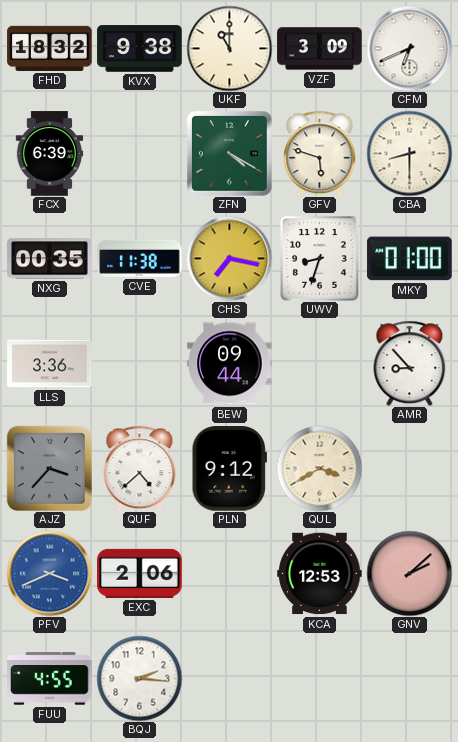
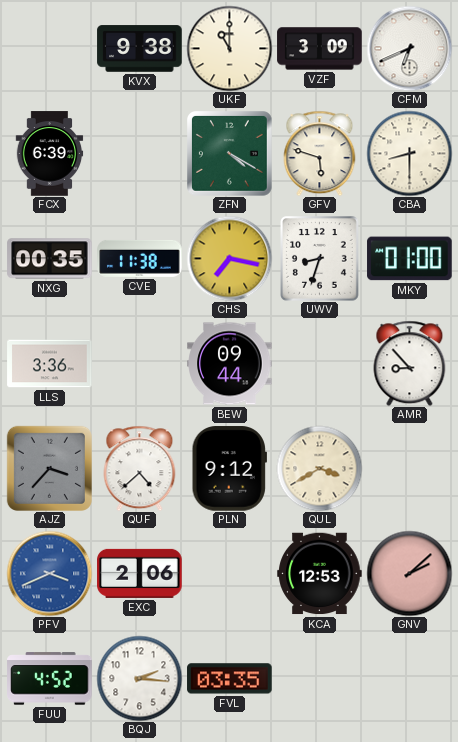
FHD: 18:32 -> none
FUU: 4:55 -> 4:52
FVL: none -> 03:35
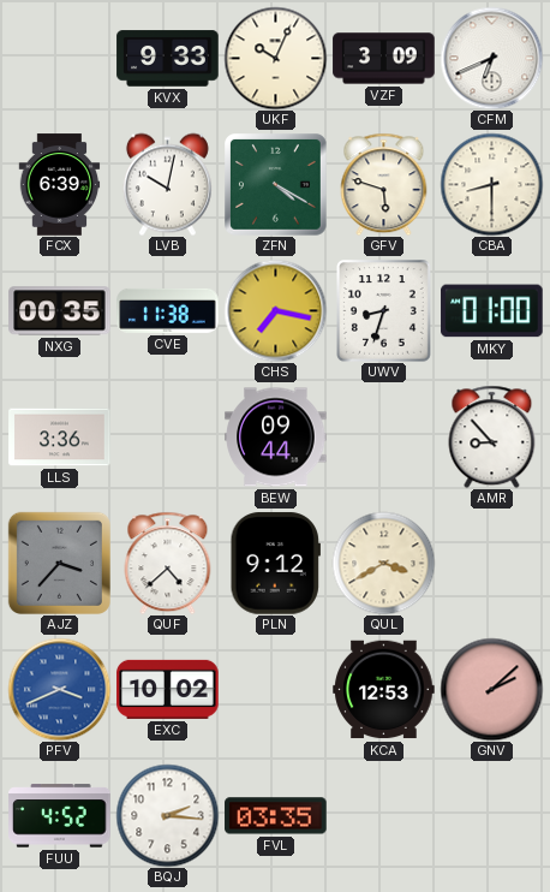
KVX: 9:38 -> 9:33
UKF: 11:00 -> 10:04
LVB: none -> 10:02
EXC: 2:06 -> 10:02
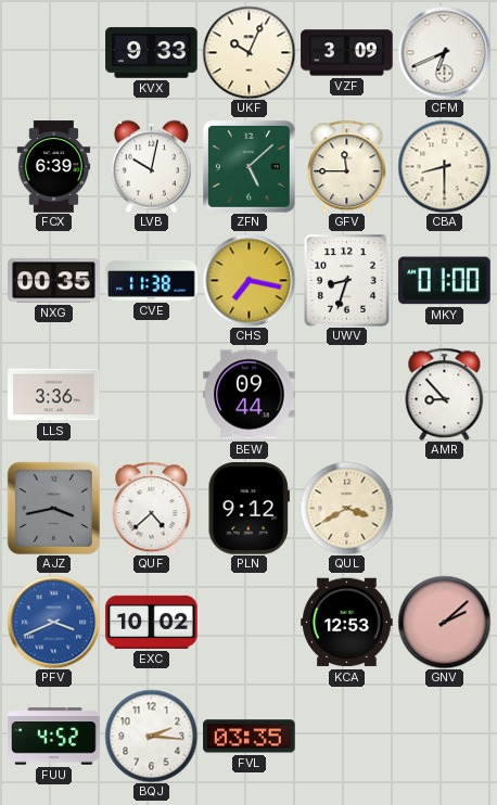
ZFN: 4:20 -> 5:08
GFV: 5:48 -> 11:45
AJZ: 3:37 -> 3:43
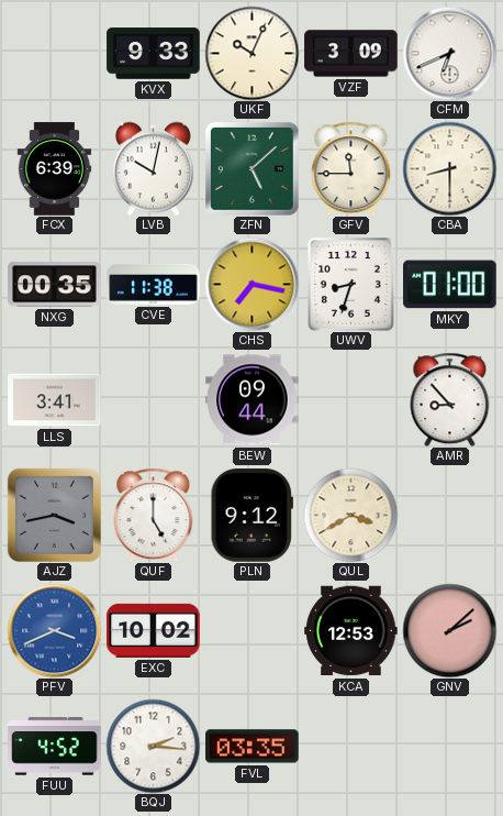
LLS: 3:36 -> 3:41
QUF: 4:38 -> 5:00
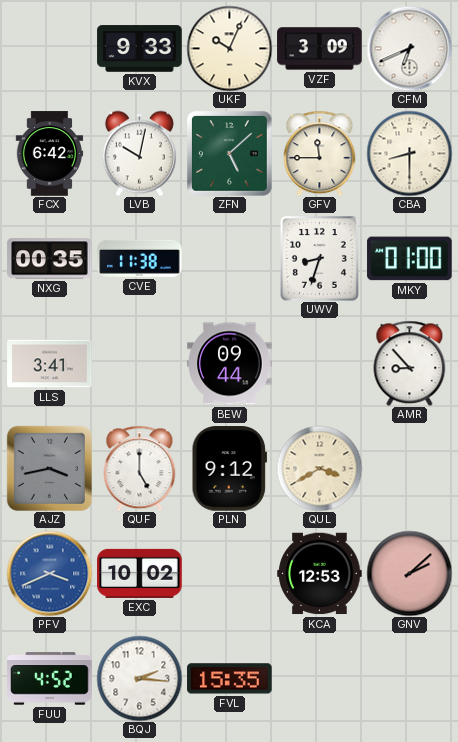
FCX: 6:39 -> 6:42
CHS: 7:17 -> none
FVL: 03:35 -> 15:35
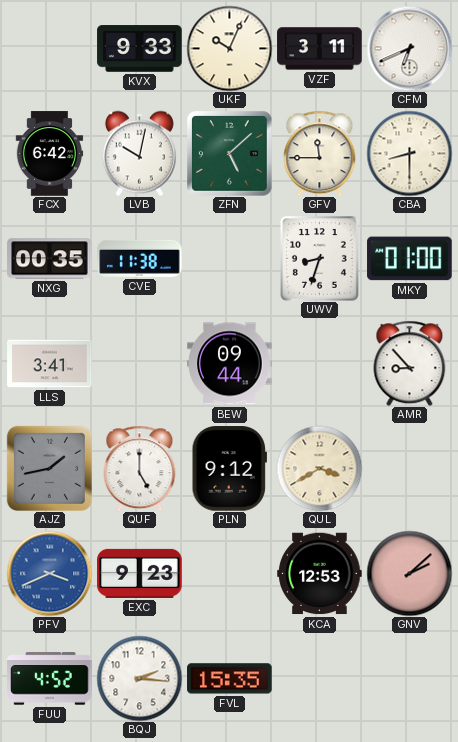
VZF: 3:09 -> 3:11
AJZ: 3:43 -> 1:43
EXC: 10:02 -> 9:23
